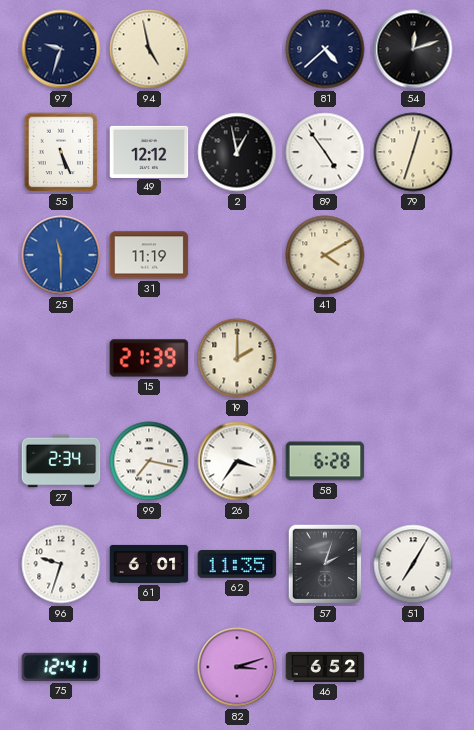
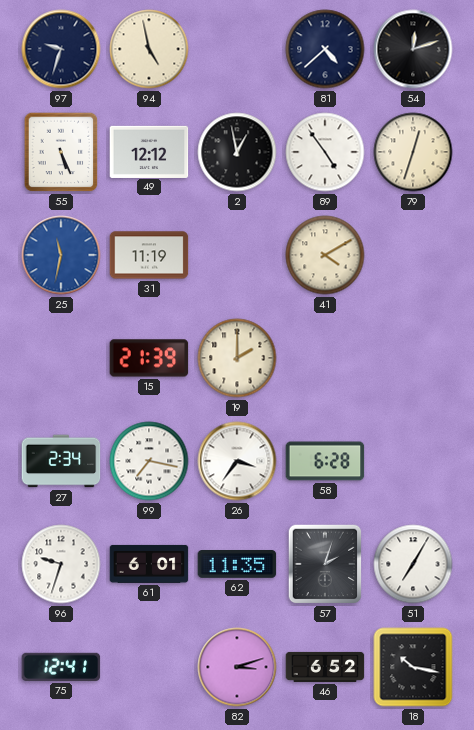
25: 11:30 -> 11:32
18: none -> 10:17
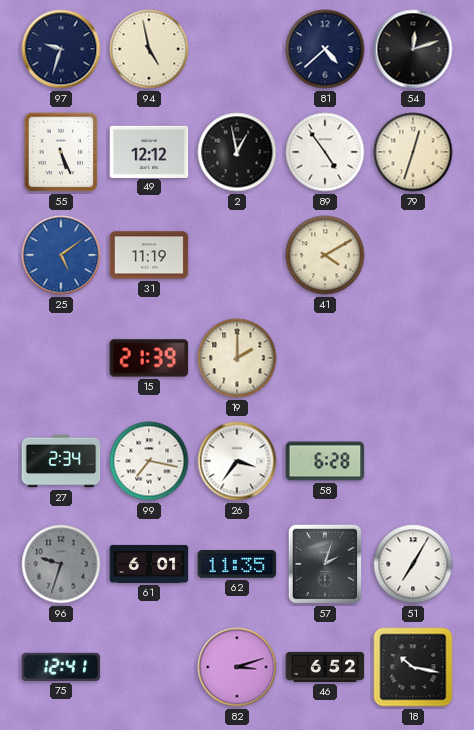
25: 11:32 -> 5:09
96 dial: white -> grey
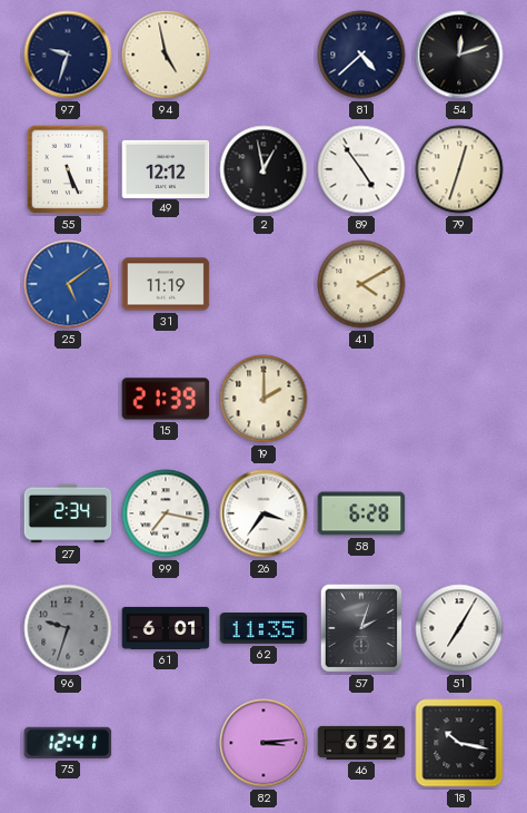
82: 3:12 -> 3:14
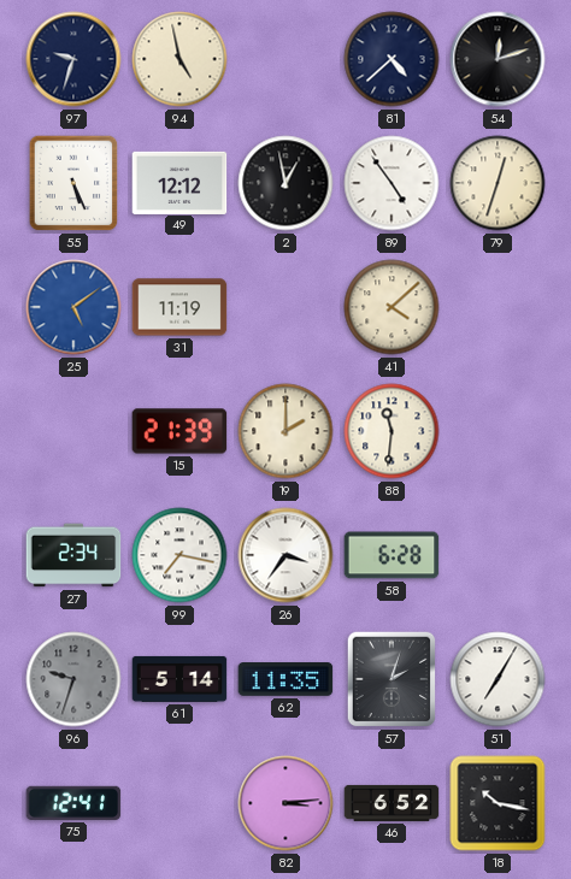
41: 4:10 -> 4:08
88: none -> 11:31
61: 6:01 -> 5:14
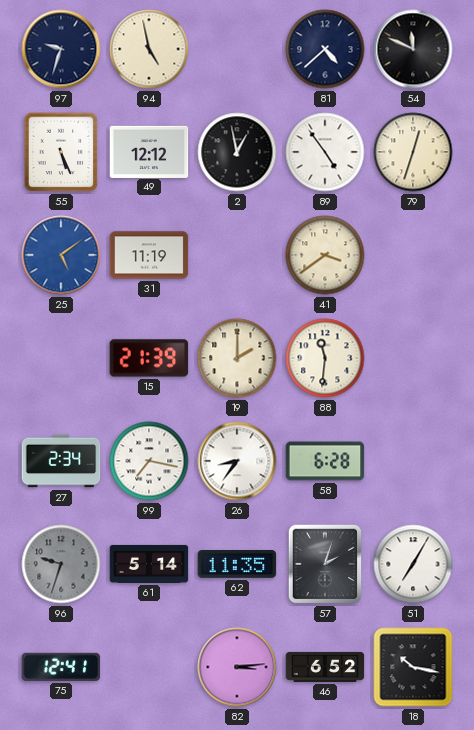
54: 12:12 -> 11:49
41: 4:08 -> 3:39
26: 3:36 -> 8:36
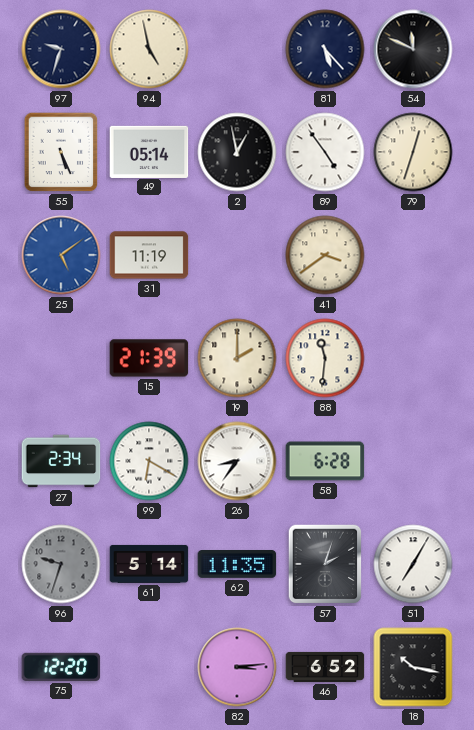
81: 4:38 -> 5:23
49: 12:12 -> 05:14
99: 7:17 -> 6:20
75: 12:41 -> 12:20
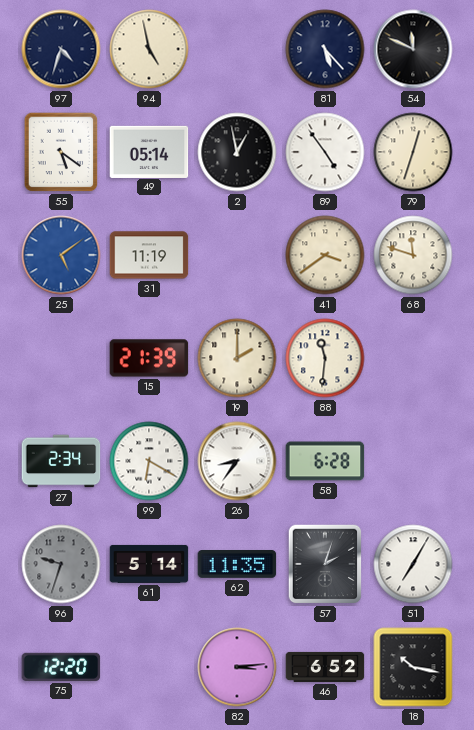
97: 9:33 -> 4:33
55: 5:26 -> 5:21
68: none -> 11:48
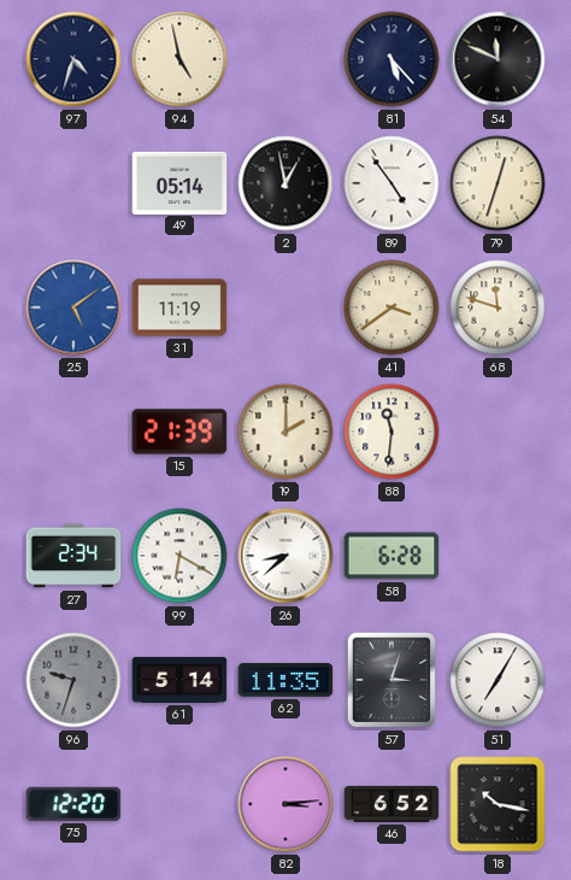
55: 5:21 -> none
26: 8:36 -> 8:38
57: 2:03 -> 3:03
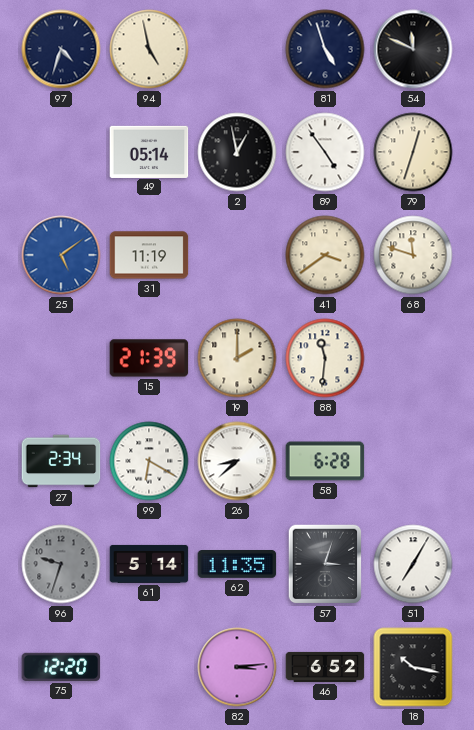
81: 5:23 -> 4:57
